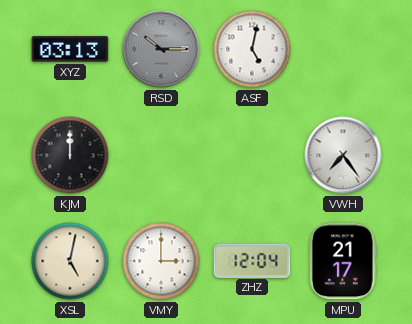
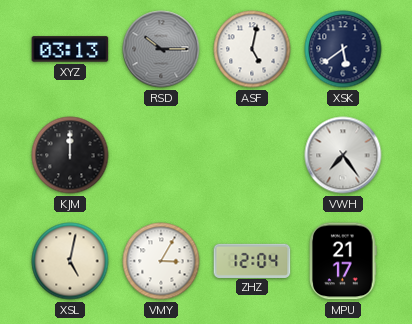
XSK: none -> 5:39
VMY: 3:00 -> 3:05
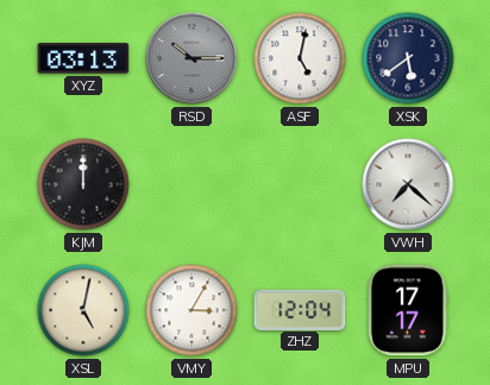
VWH: 7:24 -> 7:22
MPU: 21:17 -> 17:17
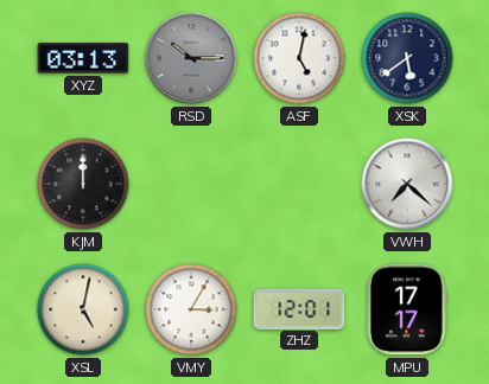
ZHZ: 12:04 -> 12:01
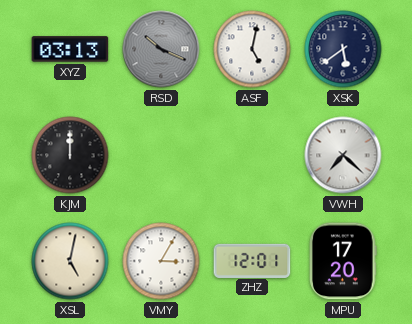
RSD: 10:15 -> 10:19
MPU: 17:17 -> 17:20
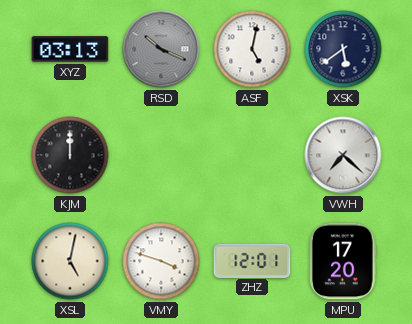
VMY: 3:05 -> 3:48
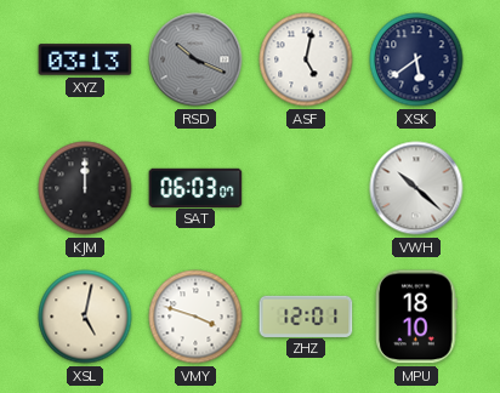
SAT: none -> 06:03
VWH: 7:22 -> 10:22
MPU: 17:20 -> 18:10
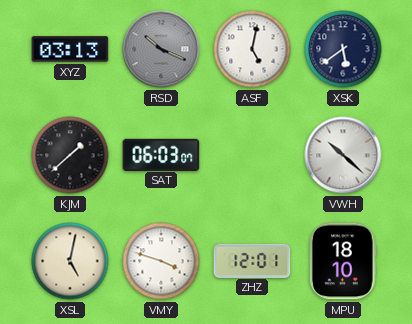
KJM: 12:00 -> 1:38
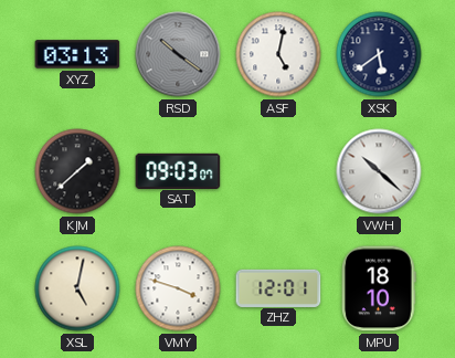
RSD: 10:19 -> 10:21
SAT: 06:03 -> 09:03
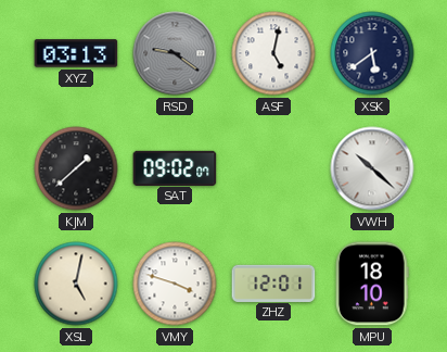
RSD: 10:21 -> 9:21
SAT: 09:03 -> 09:02
